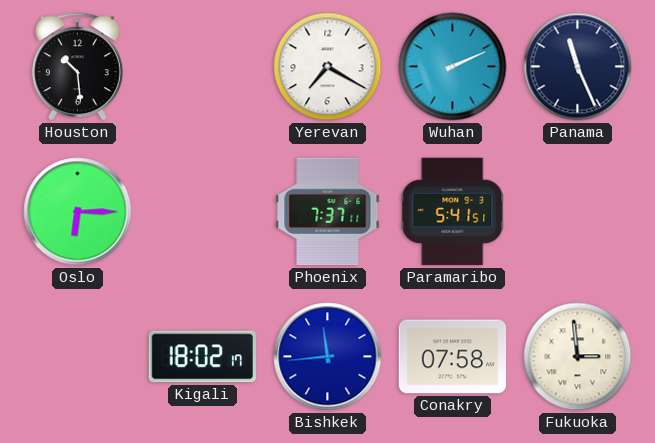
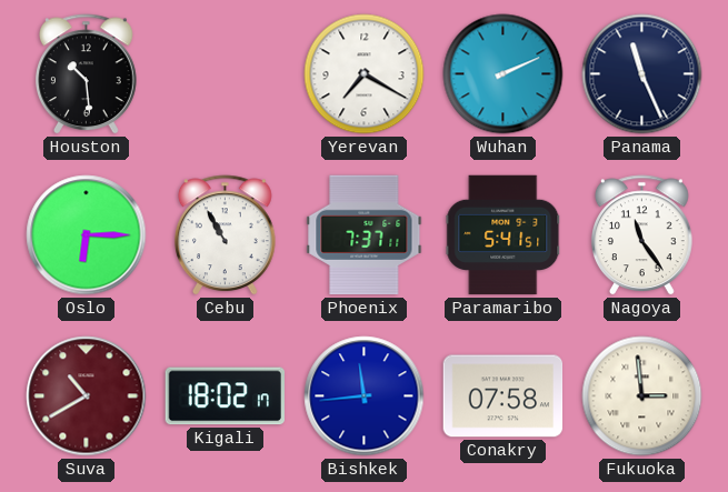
Cebu: none -> 10:55
Nagoya: none -> 11:24
Suva: none -> 10:40
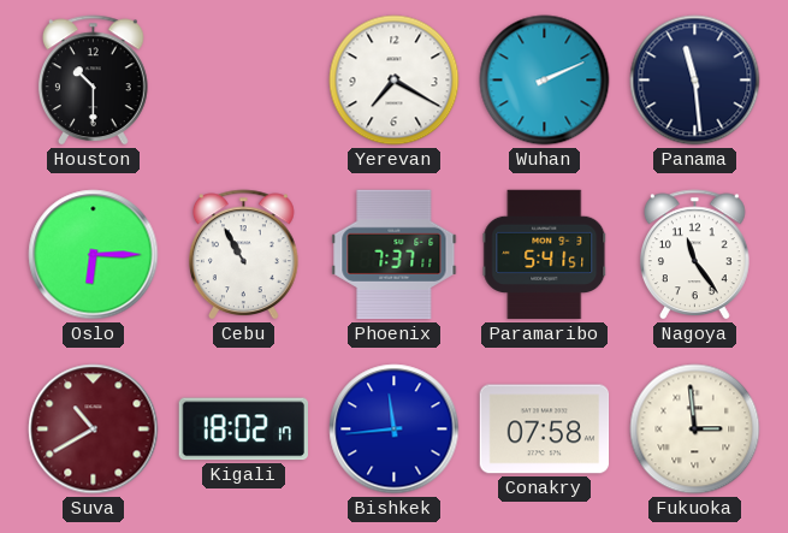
Houston: 10:29 -> 10:30
Panama: 11:26 -> 11:29
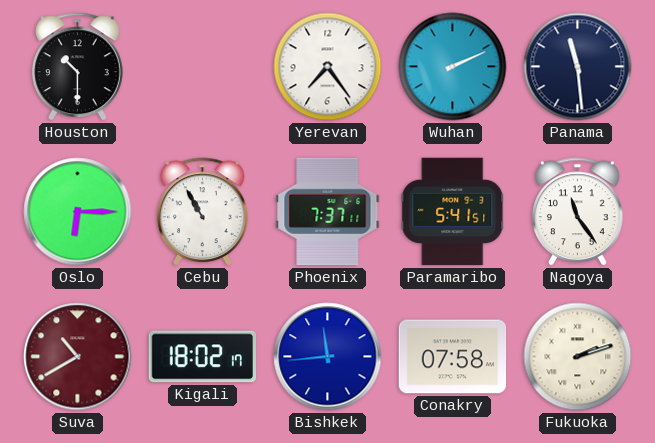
Yerevan: 7:20 -> 7:24
Fukuoka: 2:59 -> 2:12
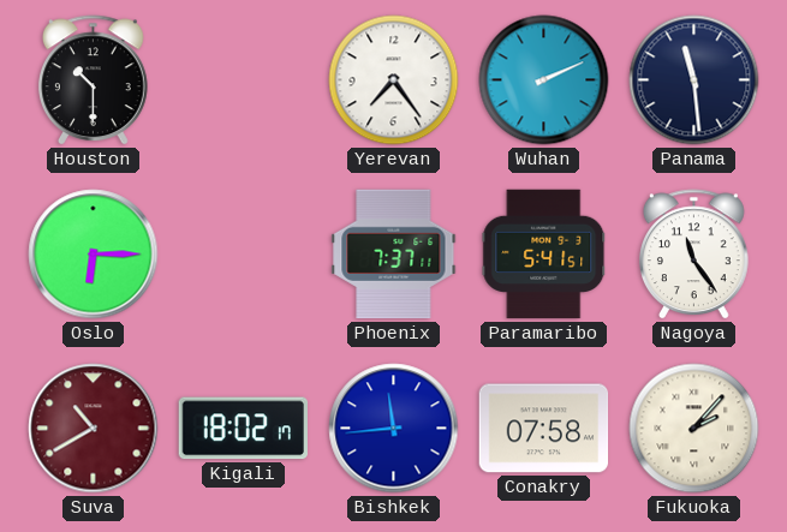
Cebu: 10:55 -> none
Fukuoka: 2:12 -> 2:07
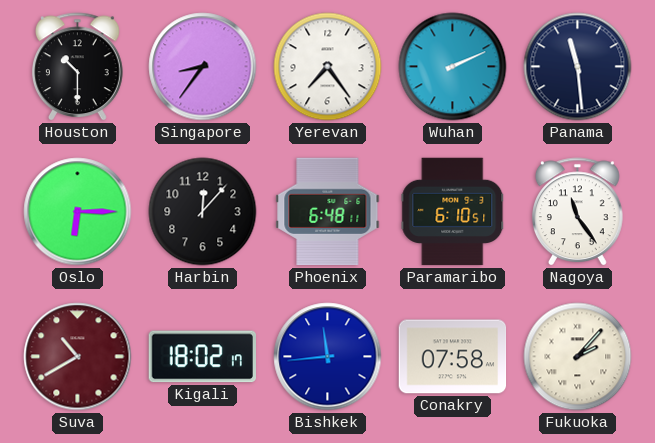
Singapore: none -> 8:36
Harbin: none -> 12:07
Phoenix: 7:37 -> 6:48
Paramaribo: 5:41 -> 6:10
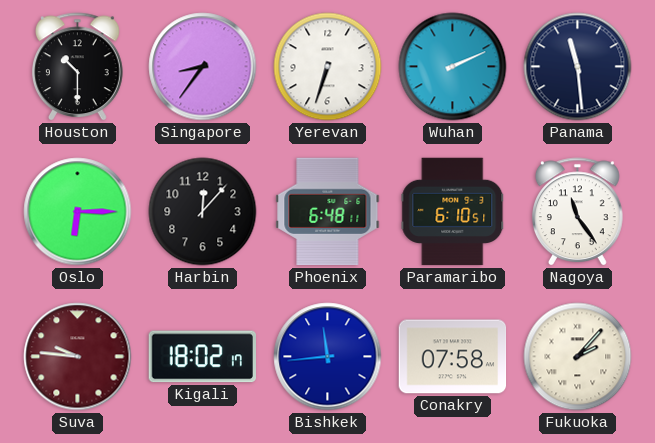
Yerevan: 7:24 -> 6:33
Suva: 10:40 -> 9:46
